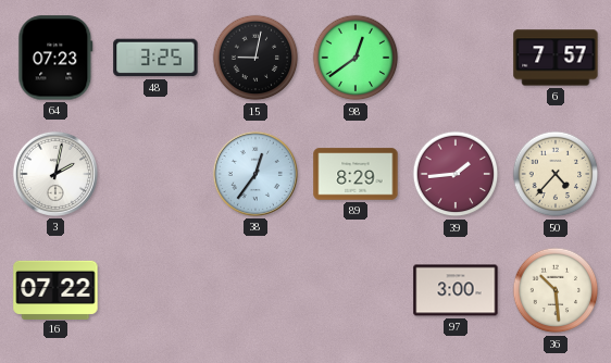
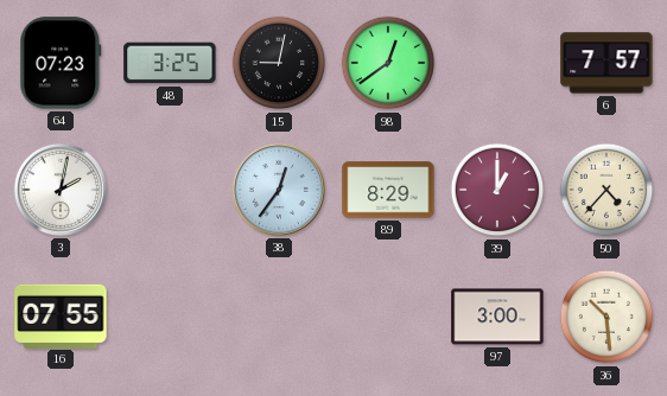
39: 1:44 -> 1:00
16: 07:22 -> 07:55
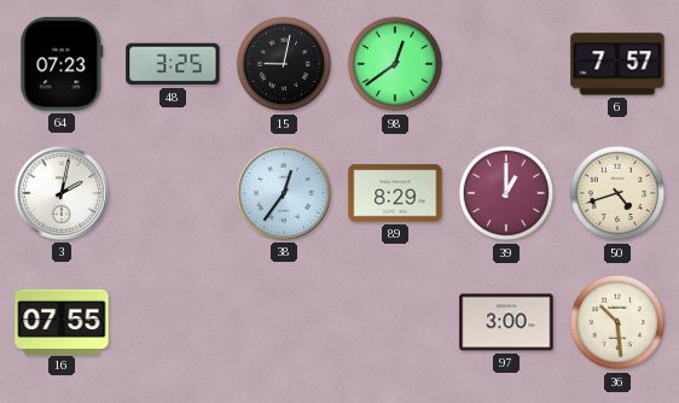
50: 4:37 -> 4:42
